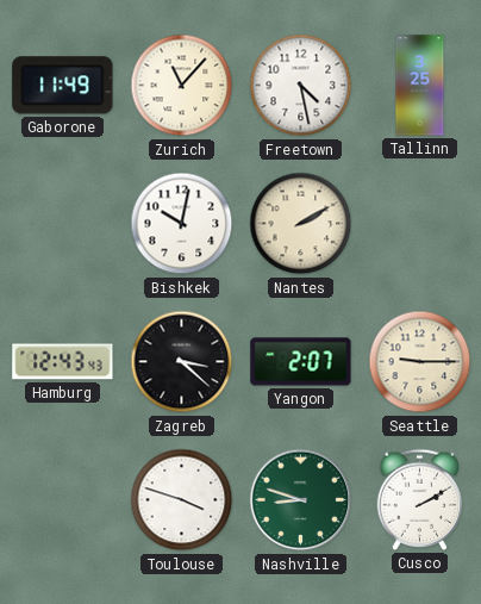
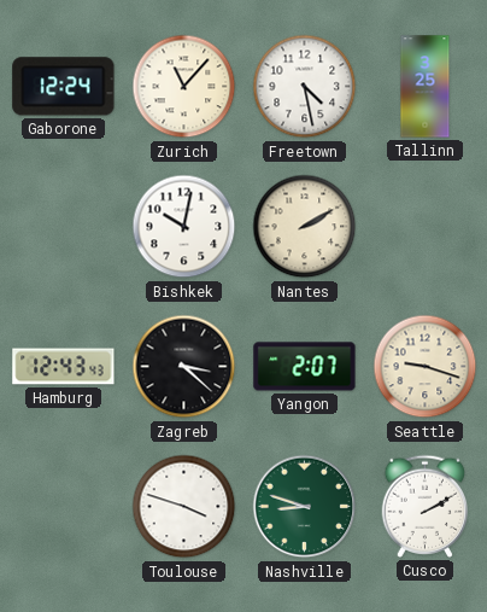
Gaborone: 11:49 -> 12:24
Seattle: 9:15 -> 9:18
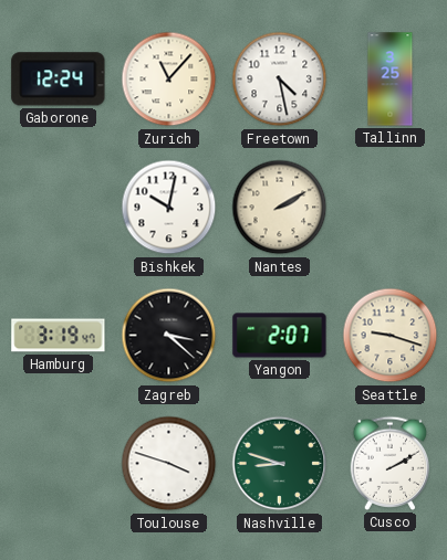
Hamburg: 12:43 -> 3:19
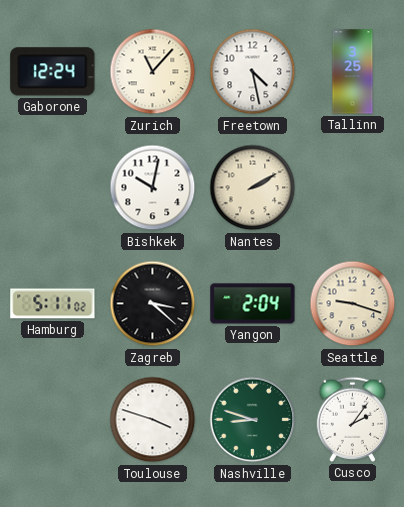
Hamburg: 3:19 -> 5:11
Yangon: 2:07 -> 2:04
Cusco: 2:10 -> 2:06
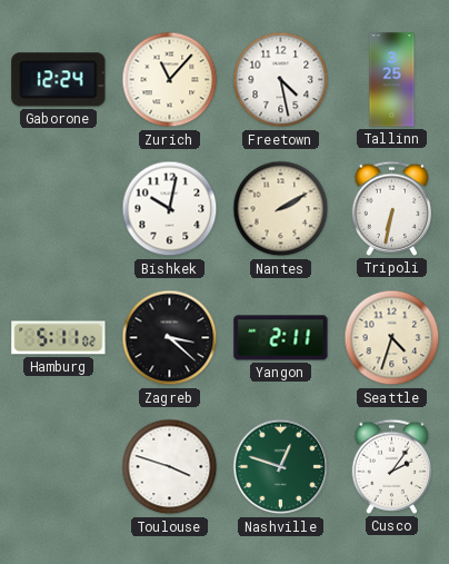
Tripoli: none -> 6:32
Yangon: 2:04 -> 2:11
Seattle: 9:18 -> 4:33
Nashville: 8:48 -> 12:48
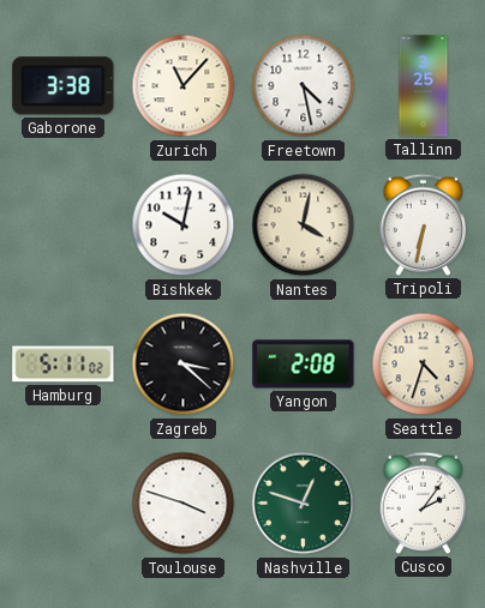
Gaborone: 12:24 -> 3:38
Nantes: 2:10 -> 4:02
Yangon: 2:11 -> 2:08
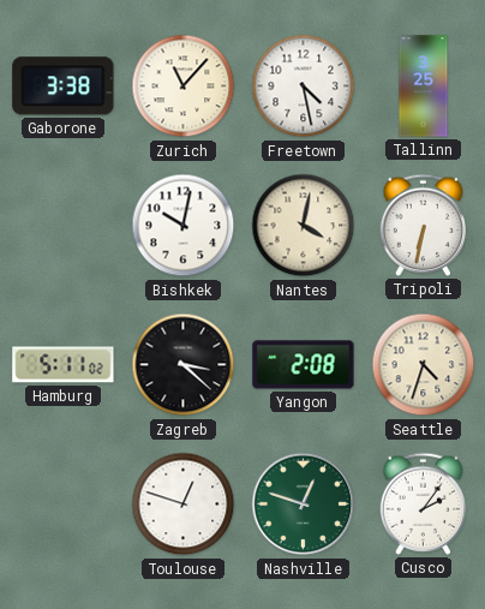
Toulouse: 3:48 -> 12:48
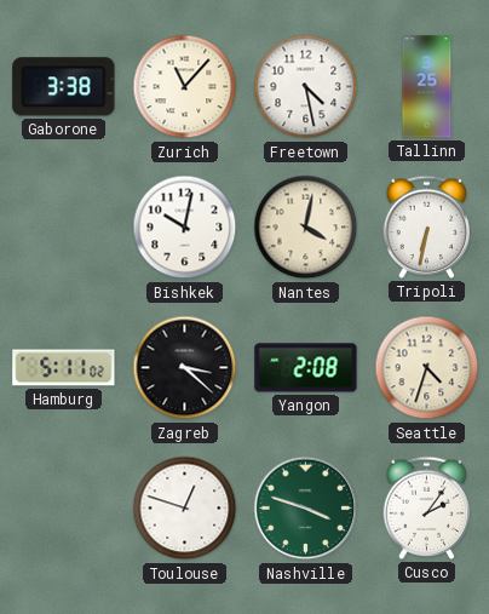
Nashville: 12:48 -> 3:48
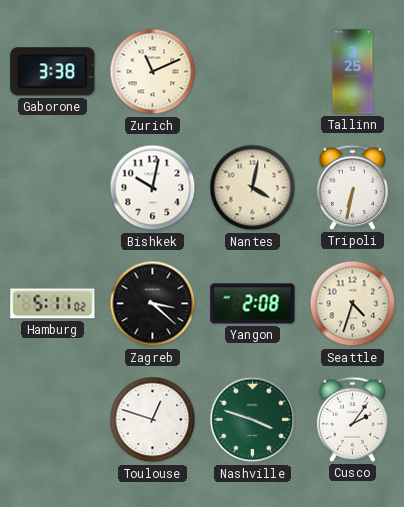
Zurich: 11:07 -> 11:11
Freetown: 4:28 -> none
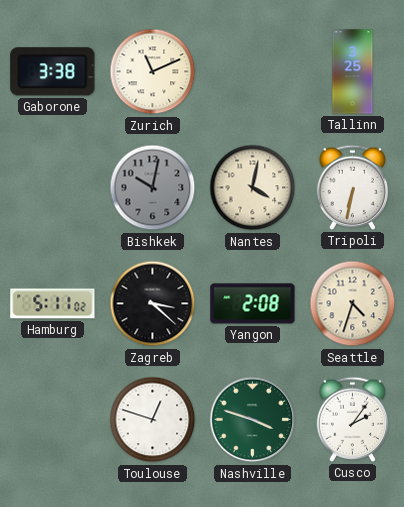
Bishkek dial: white -> grey
